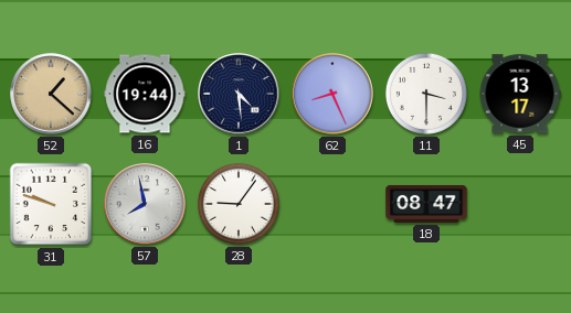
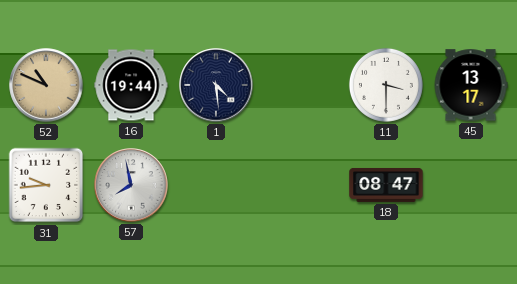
52: 1:22 -> 10:49
62: 8:26 -> none
31: 9:48 -> 9:44
28: 9:06 -> none
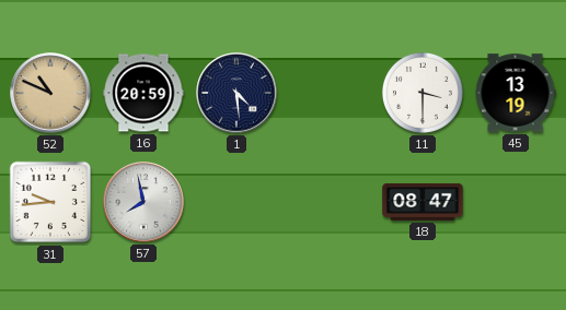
16: 19:44 -> 20:59
45: 13:17 -> 13:19
